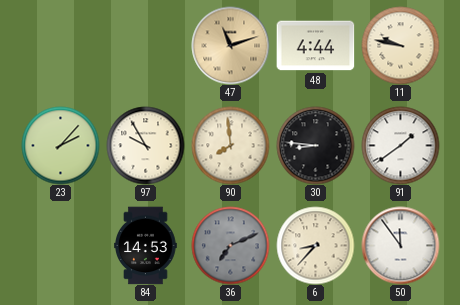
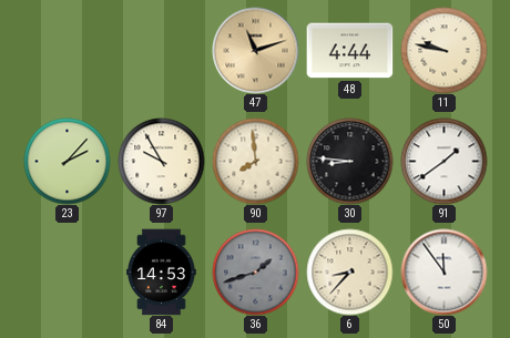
36: 7:11 -> 1:42
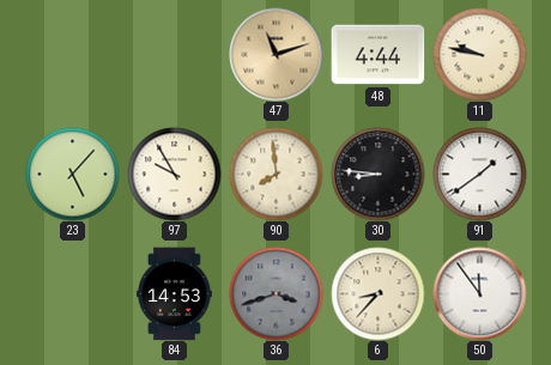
23: 2:07 -> 5:07
36: 1:42 -> 3:42
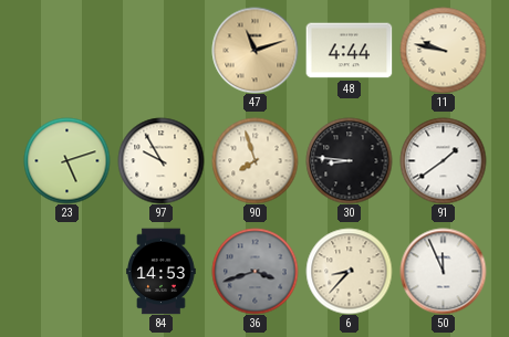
23: 5:07 -> 5:12
90: 7:59 -> 7:57
50: 11:54 -> 11:56
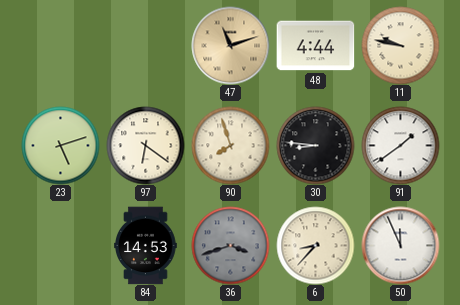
97: 9:55 -> 6:21
